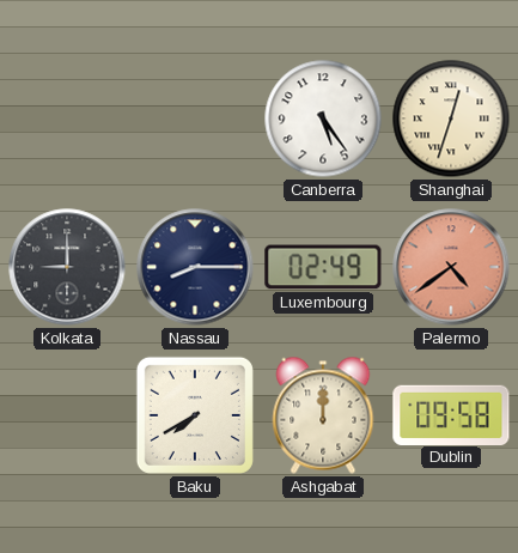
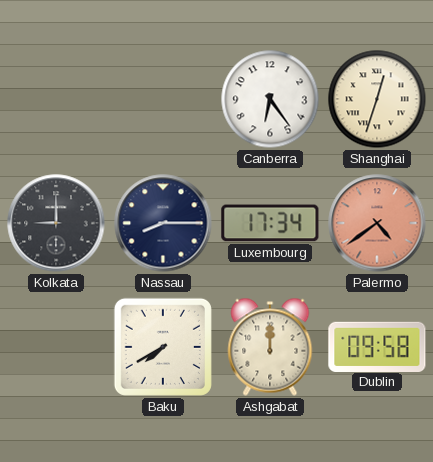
Canberra: 5:24 -> 6:24
Luxembourg: 02:49 -> 17:34
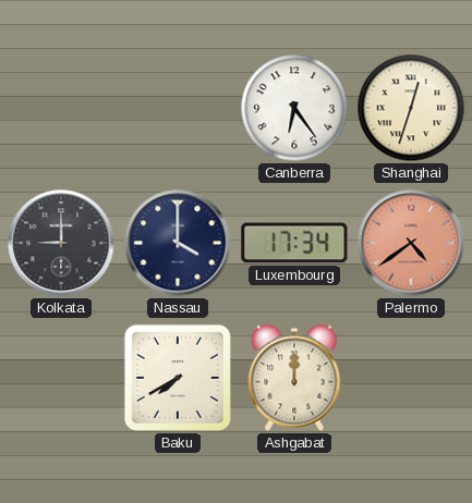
Nassau: 8:15 -> 4:00
Dublin: 09:58 -> none
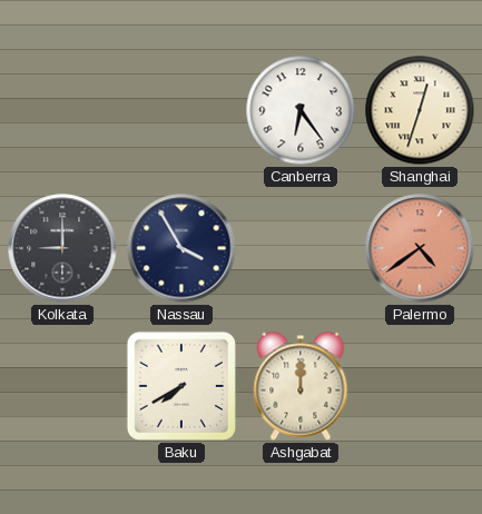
Nassau: 4:00 -> 3:55
Luxembourg: 17:34 -> none
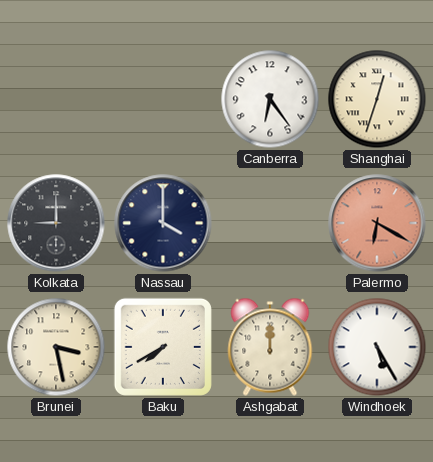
Nassau: 3:55 -> 4:00
Palermo: 4:39 -> 6:20
Brunei: none -> 3:28
Windhoek: none -> 5:25
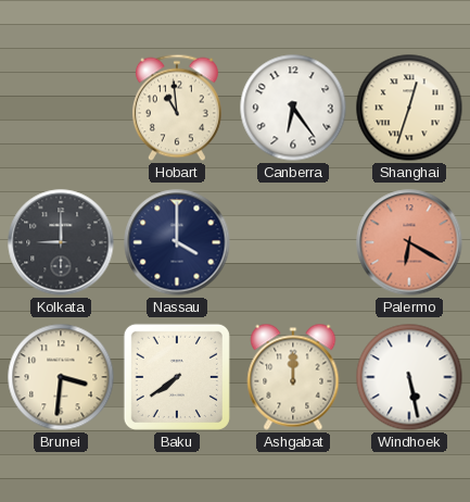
Hobart: none -> 10:59
Brunei: 3:28 -> 3:31
Baku: 7:40 -> 7:39
Windhoek: 5:25 -> 5:28
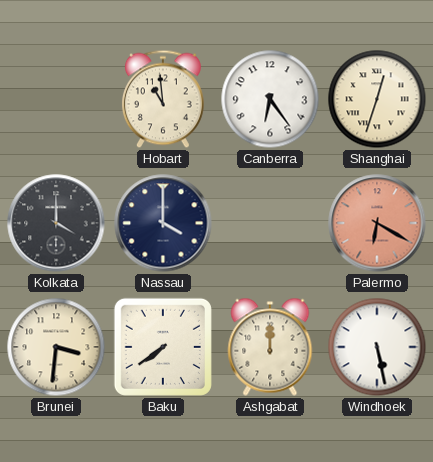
Kolkata: 9:00 -> 4:00
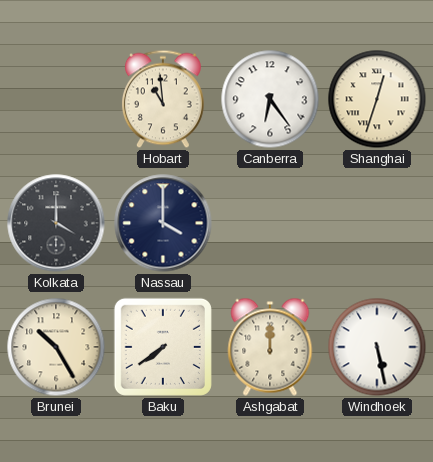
Palermo: 6:20 -> none
Brunei: 3:31 -> 10:25
